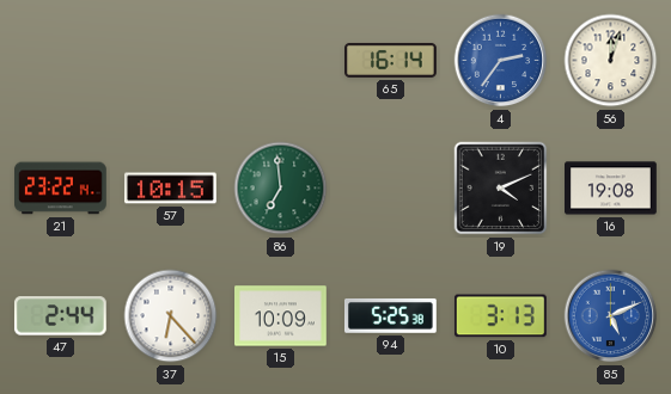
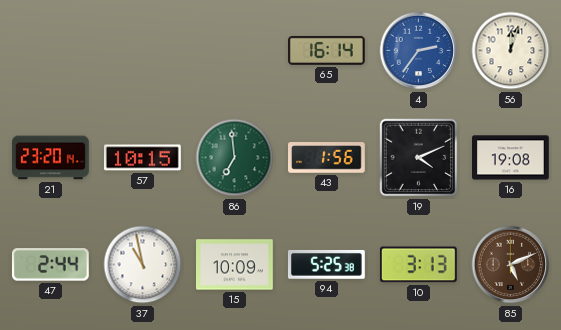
21: 23:22 -> 23:20
43: none -> 1:56
37: 6:23 -> 10:58
85 dial: blue -> brown
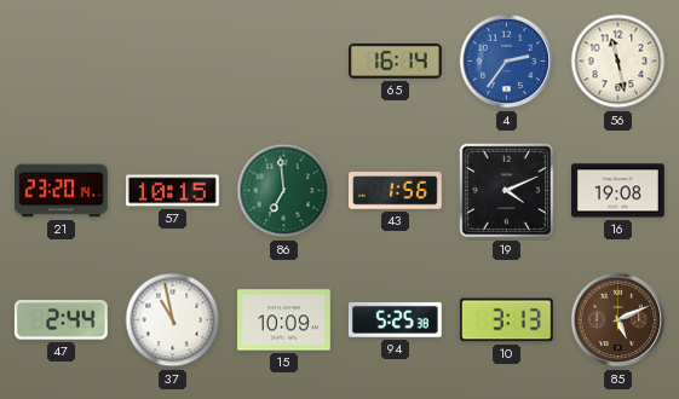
56: 12:03 -> 11:28
